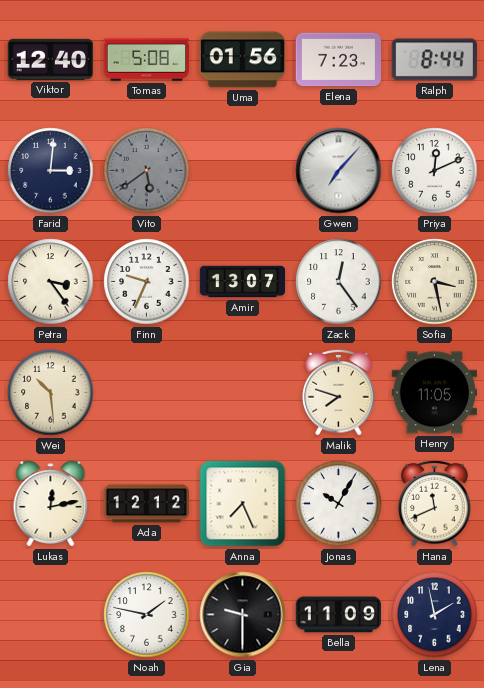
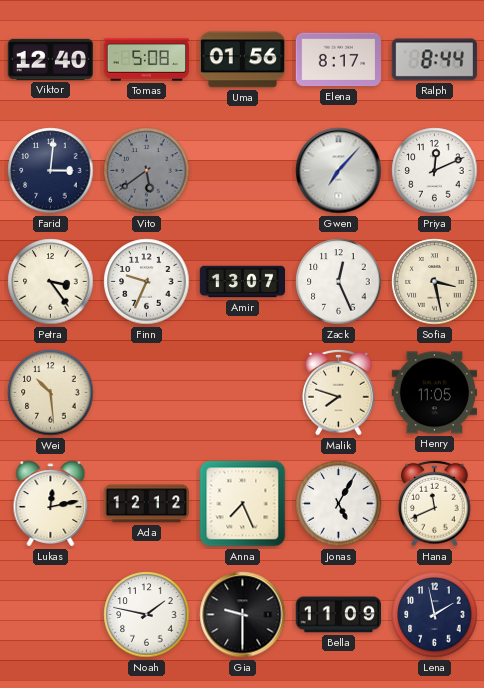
Elena: 7:23 -> 8:17
Zack: 12:24 -> 12:26
Jonas: 10:05 -> 5:05
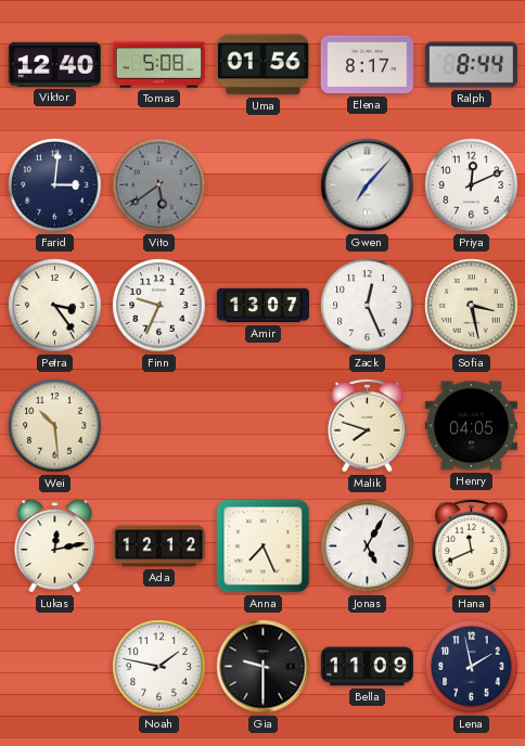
Henry: 11:05 -> 04:05
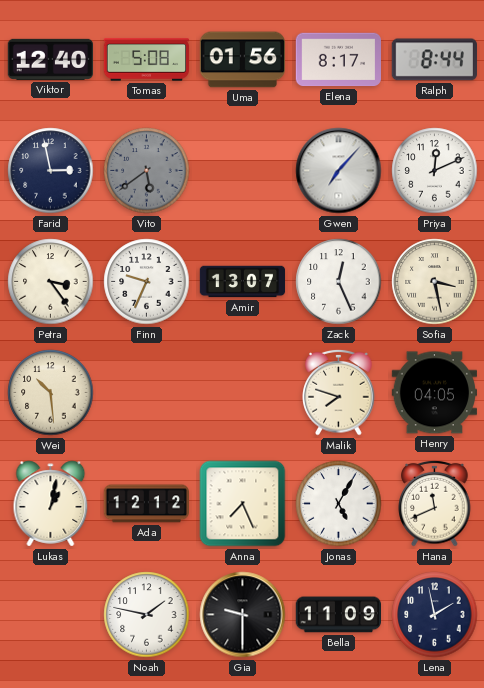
Farid: 3:01 -> 2:58
Lukas: 12:13 -> 1:02
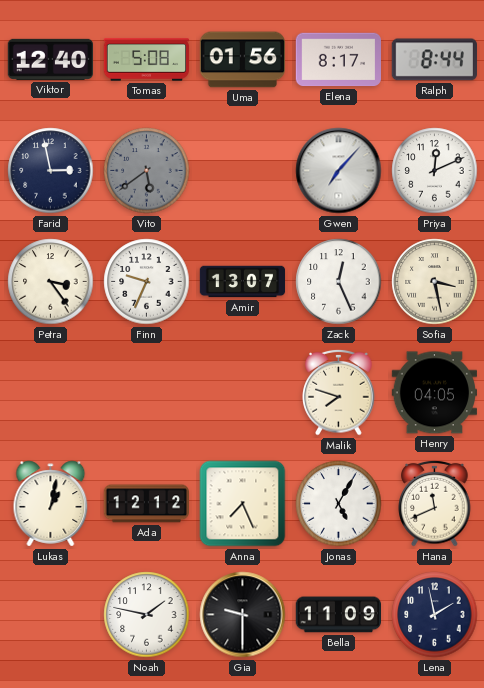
Wei: 10:29 -> none
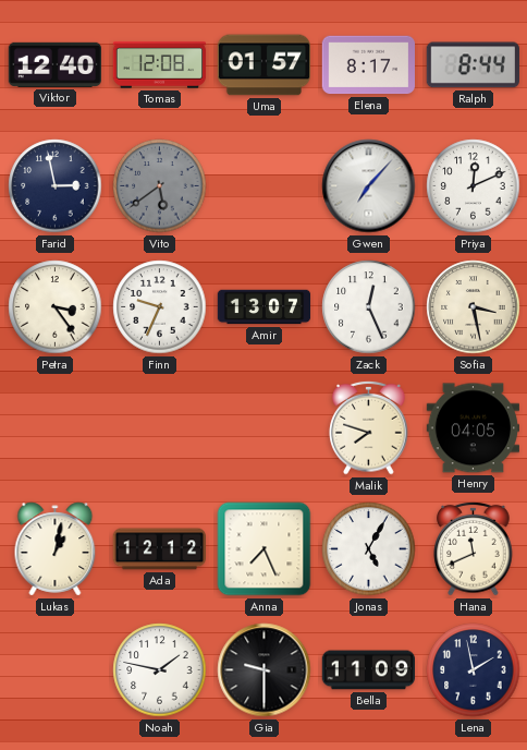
Tomas: 5:08 -> 12:08
Uma: 01:56 -> 01:57
